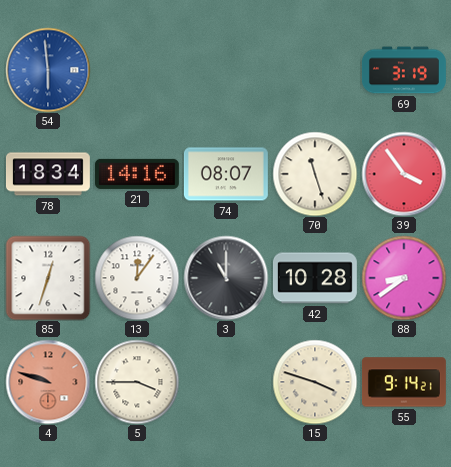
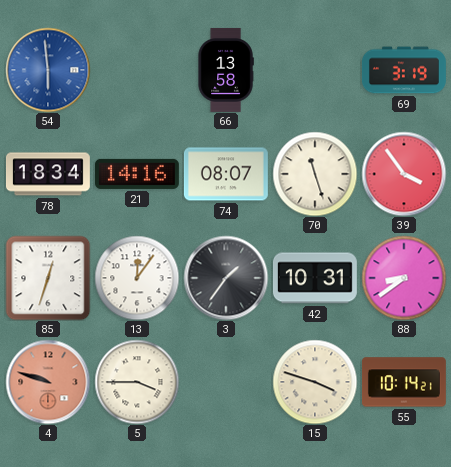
66: none -> 13:58
3: 11:00 -> 1:36
42: 10:28 -> 10:31
55: 9:14 -> 10:14
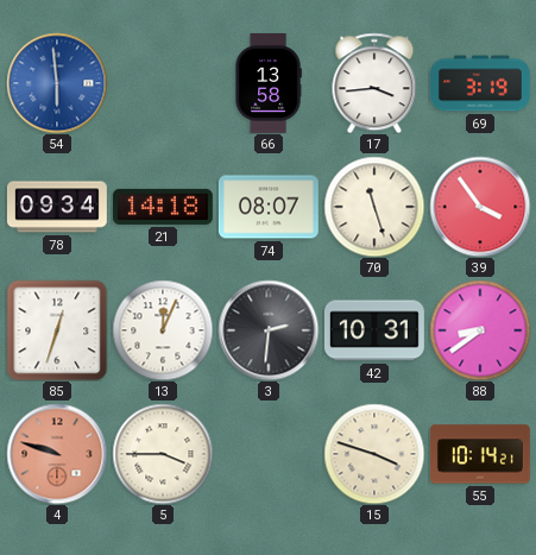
17: none -> 3:44
78: 18:34 -> 09:34
21: 14:16 -> 14:18
13: 12:06 -> 12:04
3: 1:36 -> 2:31
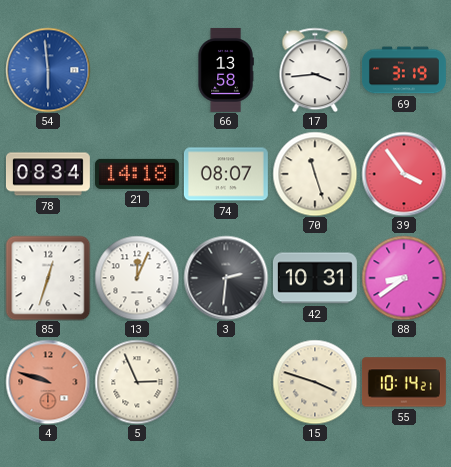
78: 09:34 -> 08:34
5: 3:45 -> 2:56
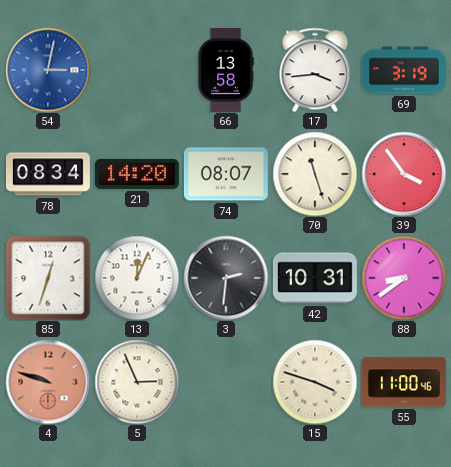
54: 5:59 -> 3:02
21: 14:18 -> 14:20
55: 10:14 -> 11:00
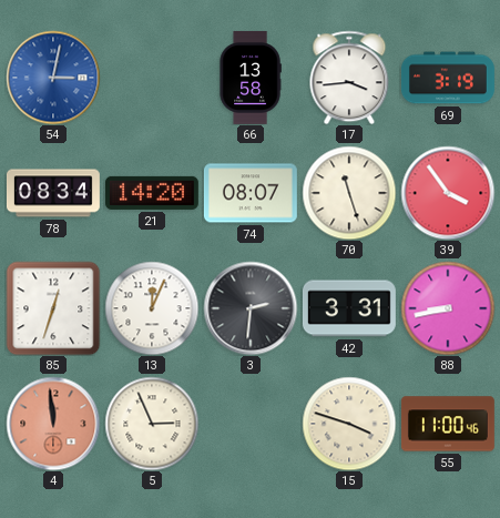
42: 10:31 -> 3:31
88: 8:39 -> 8:43
4: 9:48 -> 11:59
